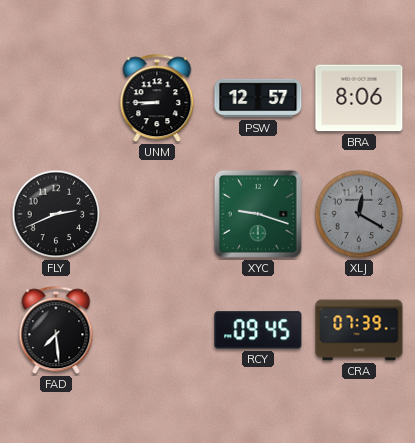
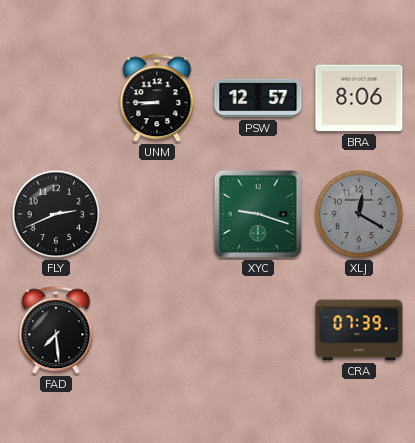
RCY: 09:45 -> none
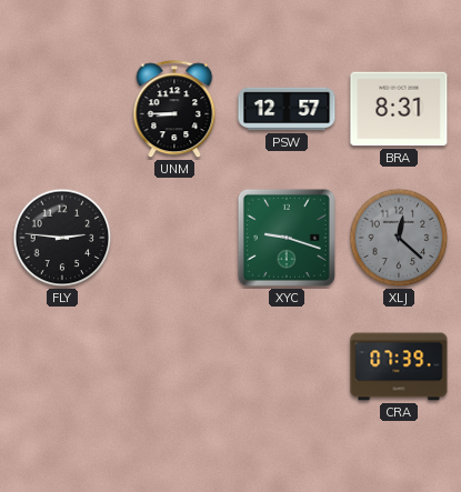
BRA: 8:06 -> 8:31
FLY: 2:41 -> 2:46
XLJ: 12:20 -> 12:22
FAD: 7:29 -> none
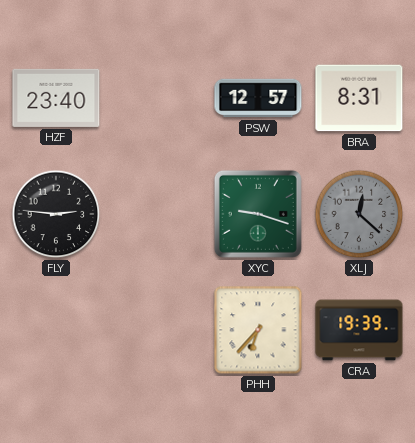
HZF: none -> 23:40
UNM: 8:45 -> none
PHH: none -> 6:37
CRA: 07:39 -> 19:39
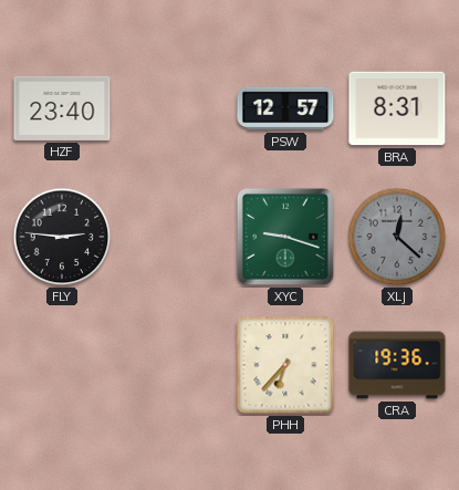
CRA: 19:39 -> 19:36
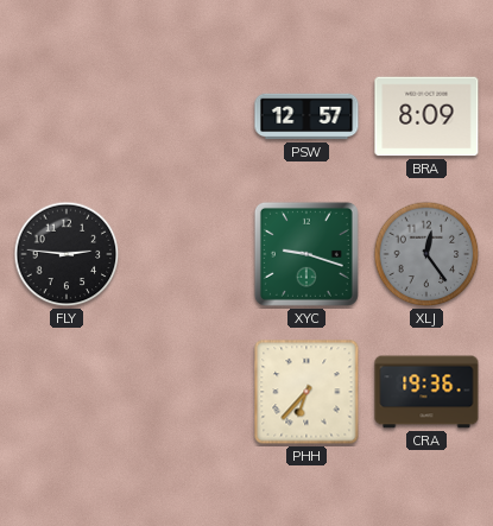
HZF: 23:40 -> none
BRA: 8:31 -> 8:09
XLJ: 12:22 -> 12:24
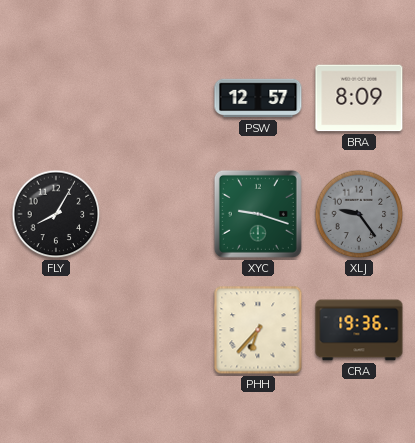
FLY: 2:46 -> 8:05
XLJ: 12:24 -> 9:24
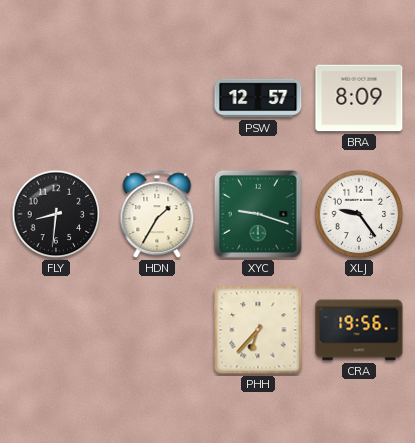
FLY: 8:05 -> 8:31
HDN: none -> 1:35
XLJ dial: grey -> white
CRA: 19:36 -> 19:56
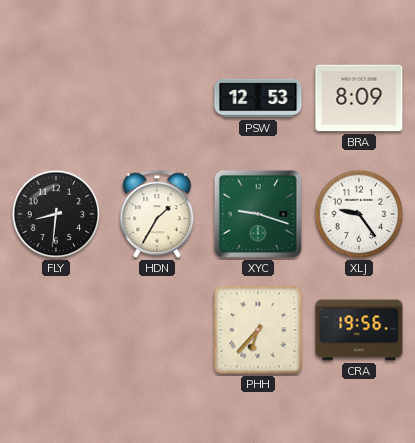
PSW: 12:57 -> 12:53
